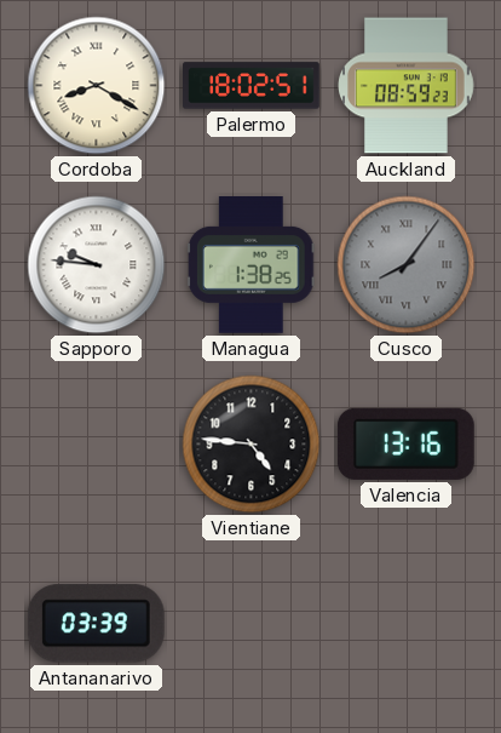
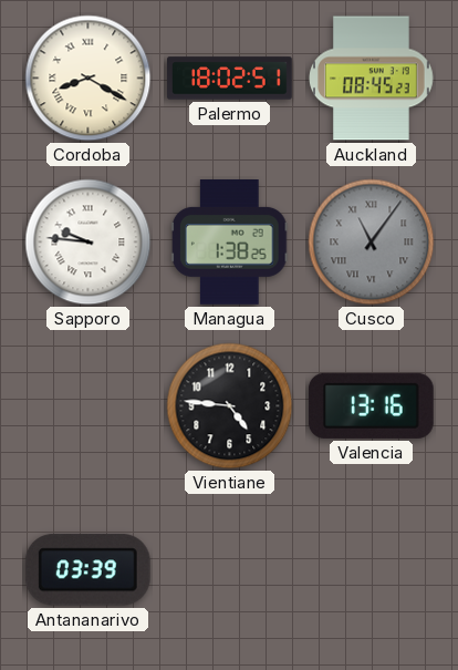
Auckland: 08:59 -> 08:45
Cusco: 8:06 -> 11:06
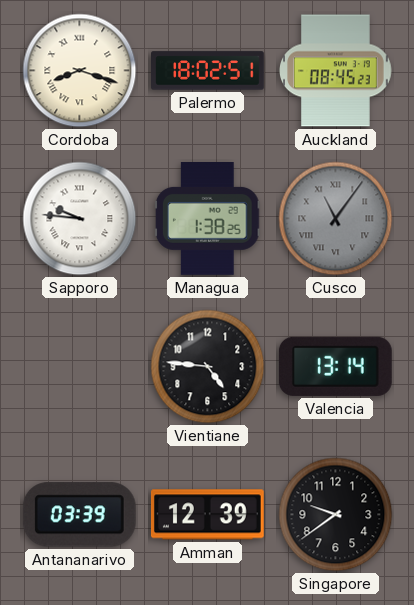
Cordoba: 8:20 -> 8:18
Valencia: 13:16 -> 13:14
Amman: none -> 12:39
Singapore: none -> 9:39
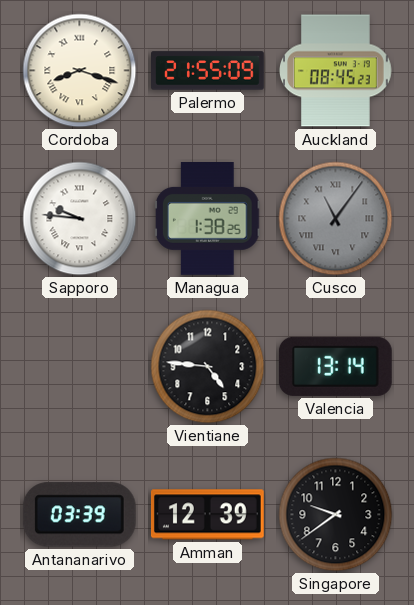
Palermo: 18:02 -> 21:55
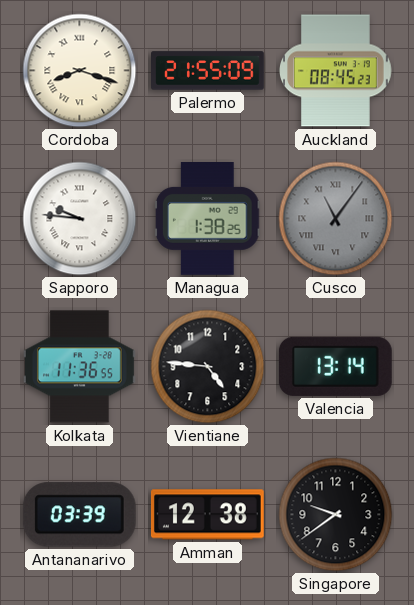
Kolkata: none -> 11:36
Amman: 12:39 -> 12:38
